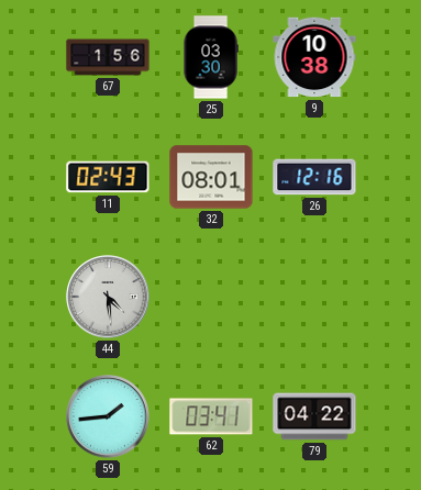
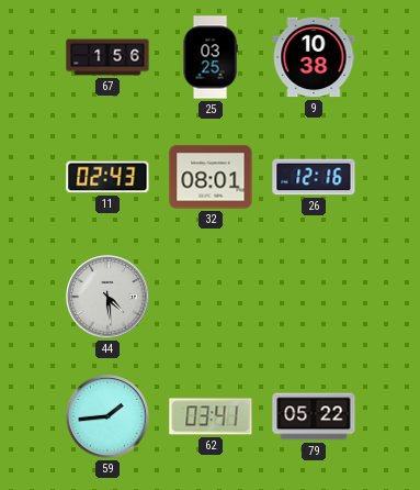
25: 03:30 -> 03:25
79: 04:22 -> 05:22
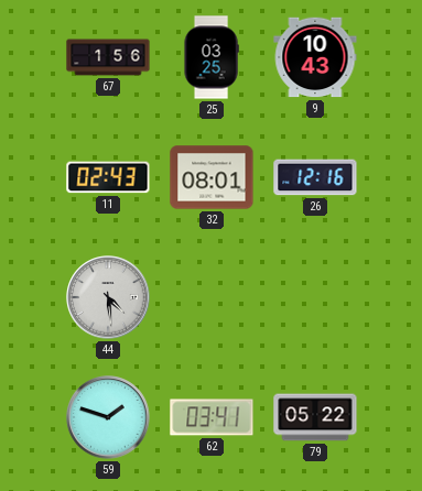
9: 10:38 -> 10:43
59: 1:44 -> 1:48
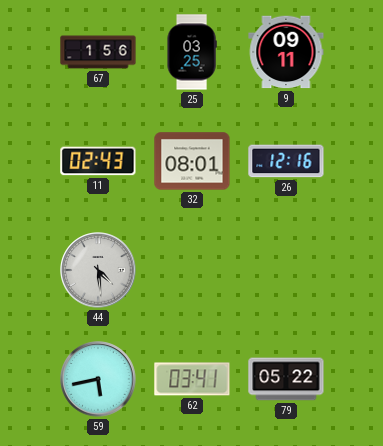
9: 10:43 -> 09:11
59: 1:48 -> 5:43
